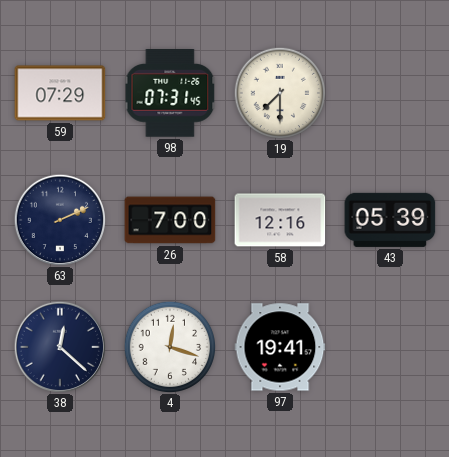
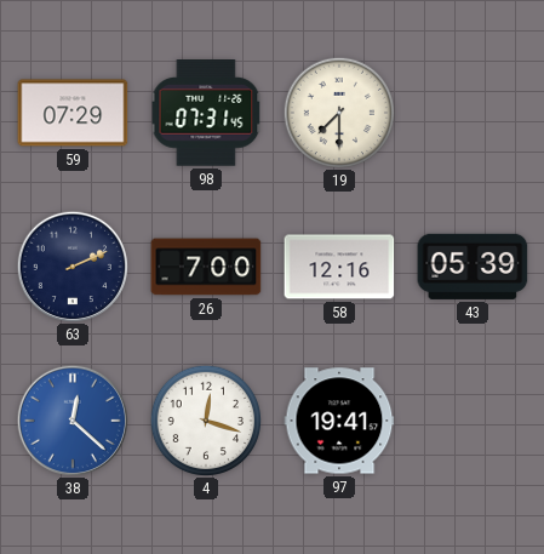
38 dial: navy -> blue
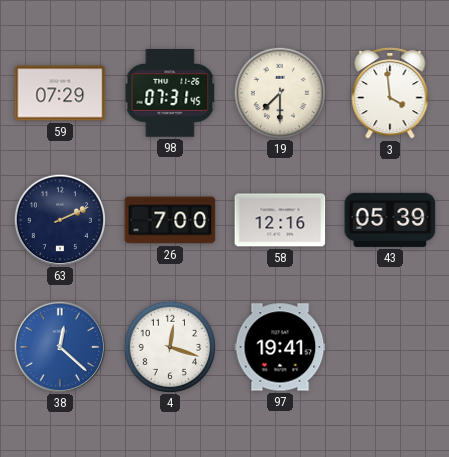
3: none -> 3:59
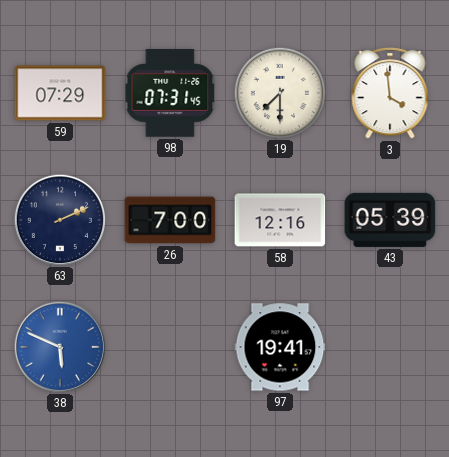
38: 12:22 -> 5:49
4: 12:18 -> none
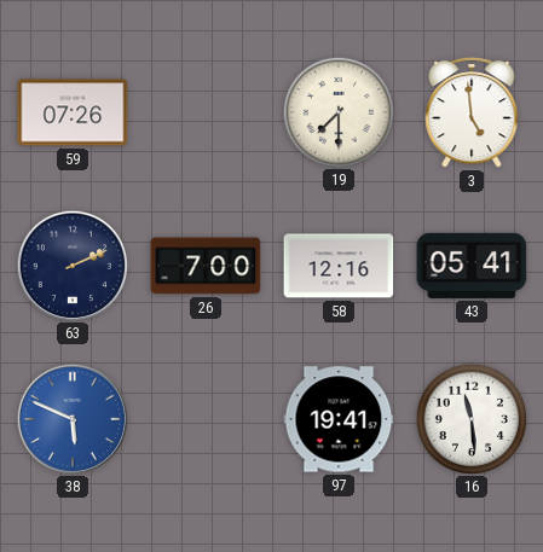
59: 07:29 -> 07:26
98: 07:31 -> none
3: 3:59 -> 4:59
43: 05:39 -> 05:41
16: none -> 11:29
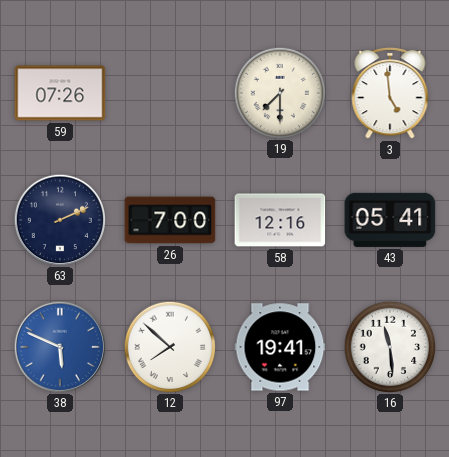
12: none -> 7:52
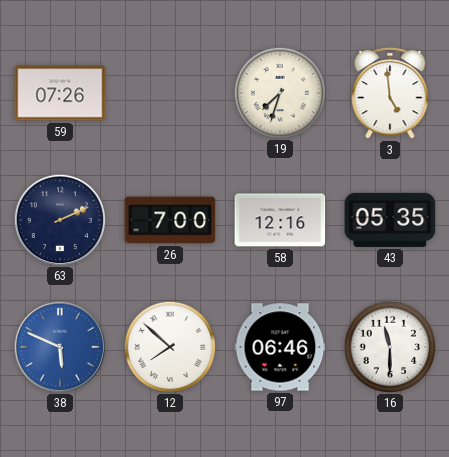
19: 7:30 -> 7:33
43: 05:41 -> 05:35
97: 19:41 -> 06:46
16: 11:29 -> 11:30
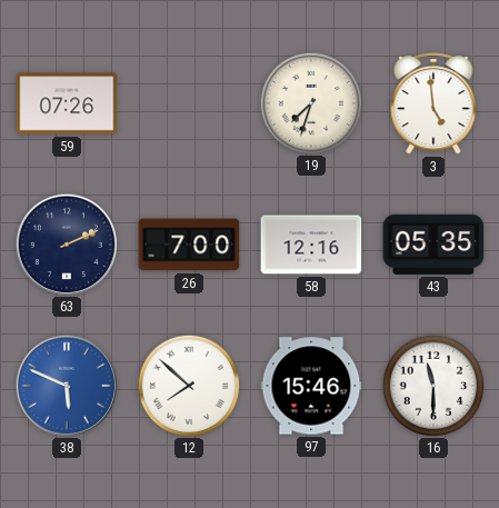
97: 06:46 -> 15:46
